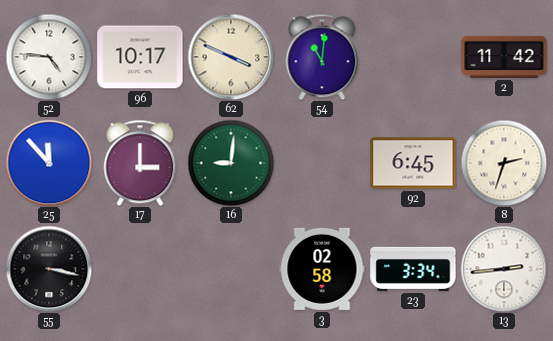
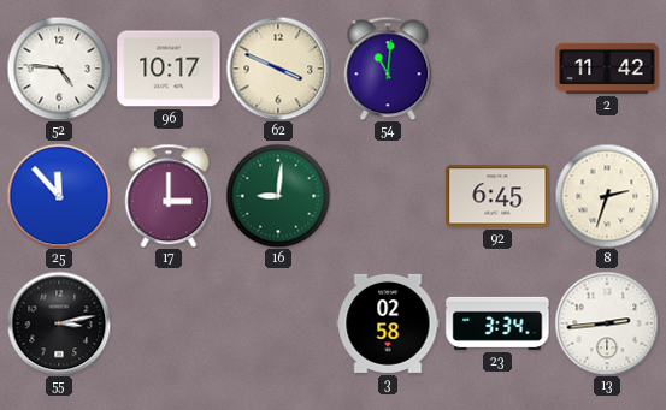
55: 3:17 -> 3:13
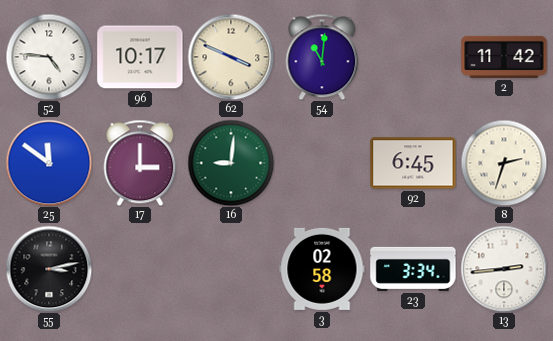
25: 11:53 -> 11:51
